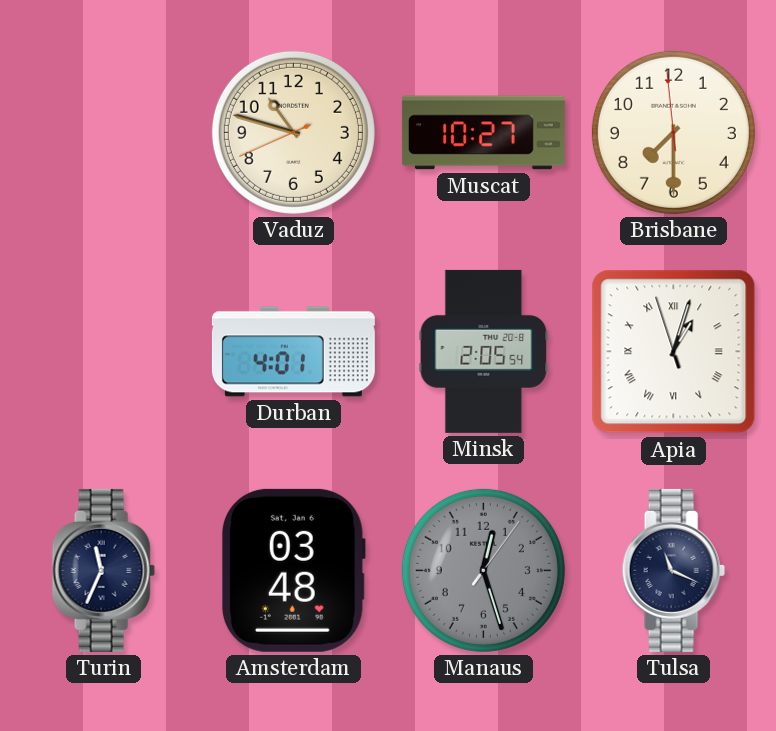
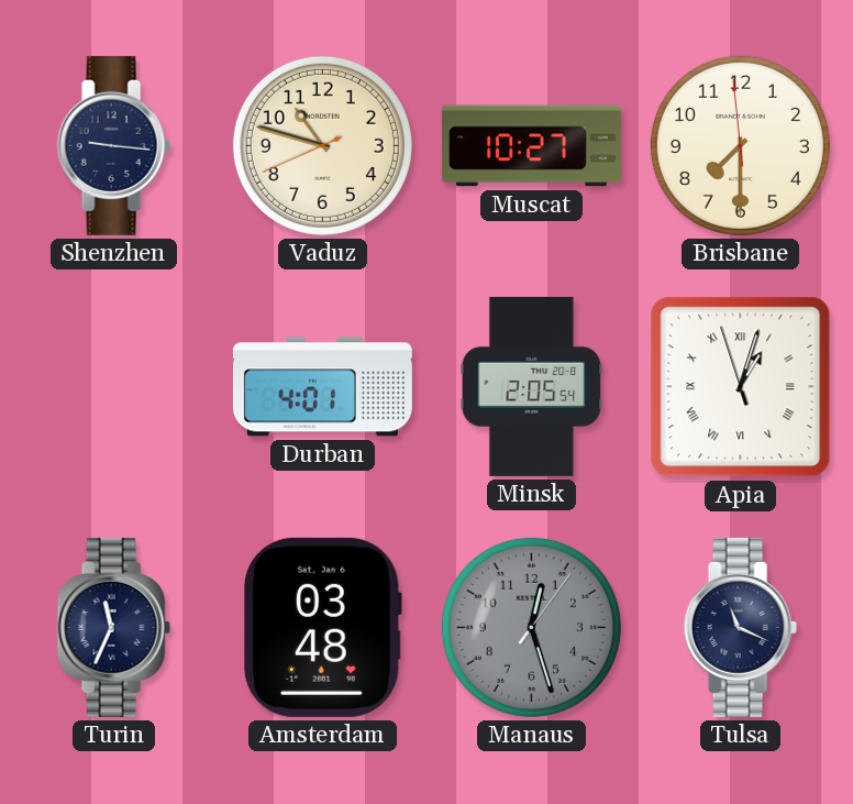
Shenzhen: none -> 9:16
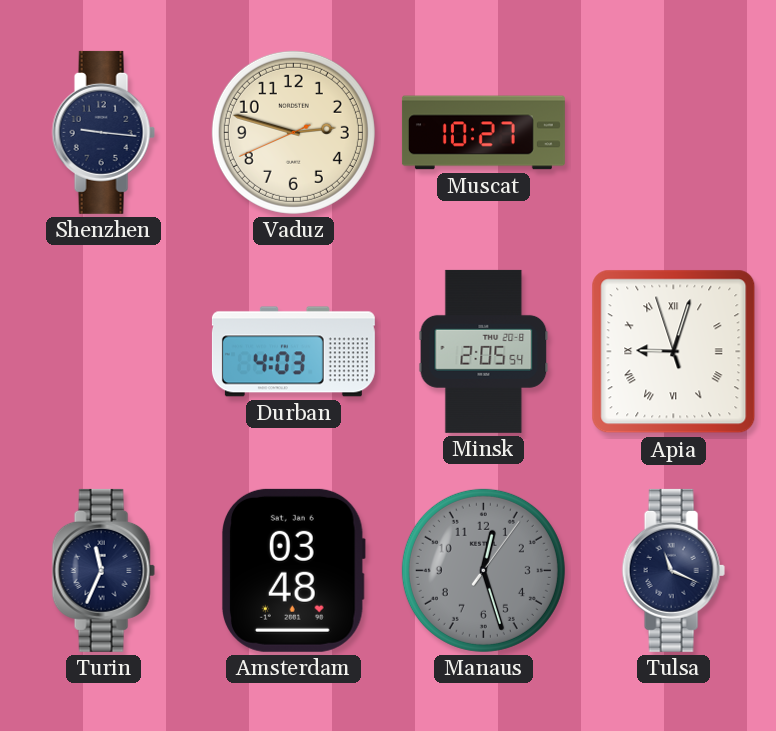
Vaduz: 10:47 -> 2:47
Brisbane: 7:29 -> none
Durban: 4:01 -> 4:03
Apia: 1:02 -> 9:02
